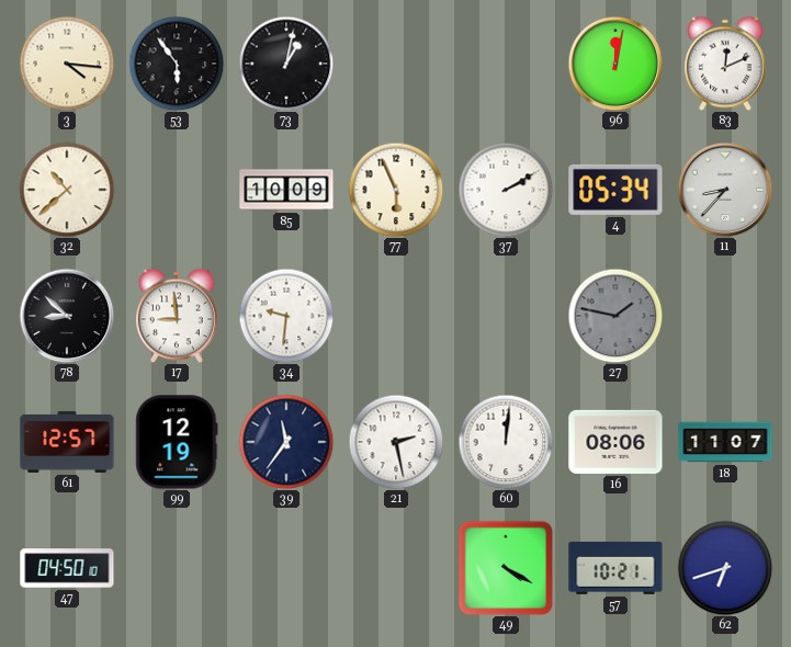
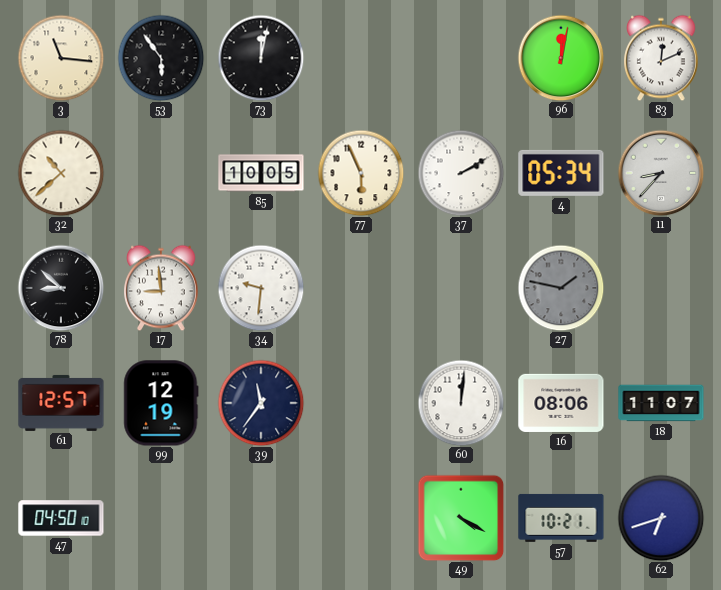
3: 4:16 -> 11:16
73: 1:02 -> 12:02
85: 10:09 -> 10:05
21: 2:28 -> none
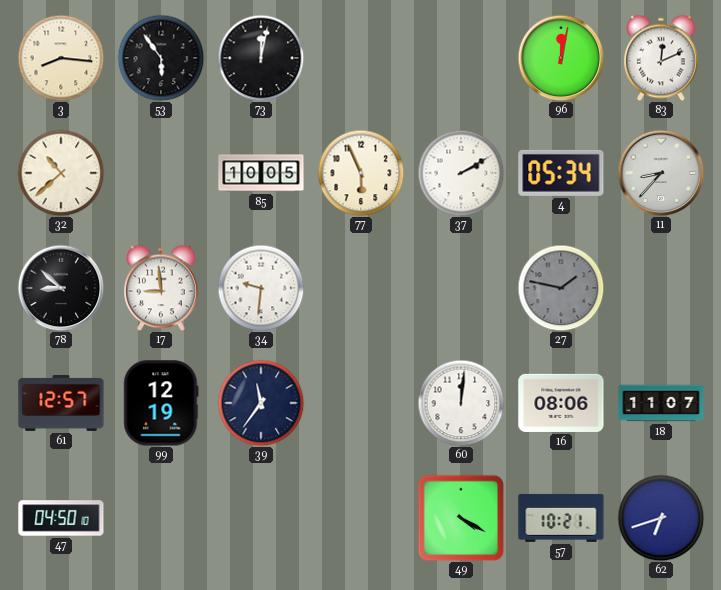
3: 11:16 -> 8:16
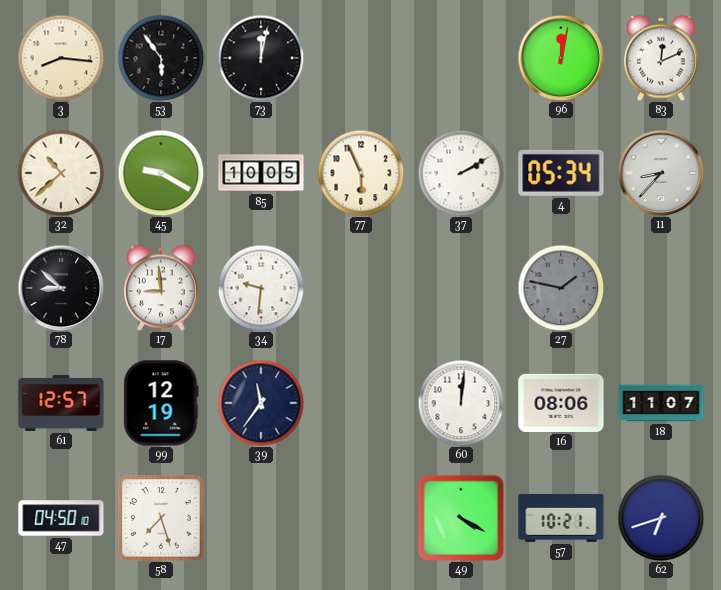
45: none -> 9:20
58: none -> 7:27
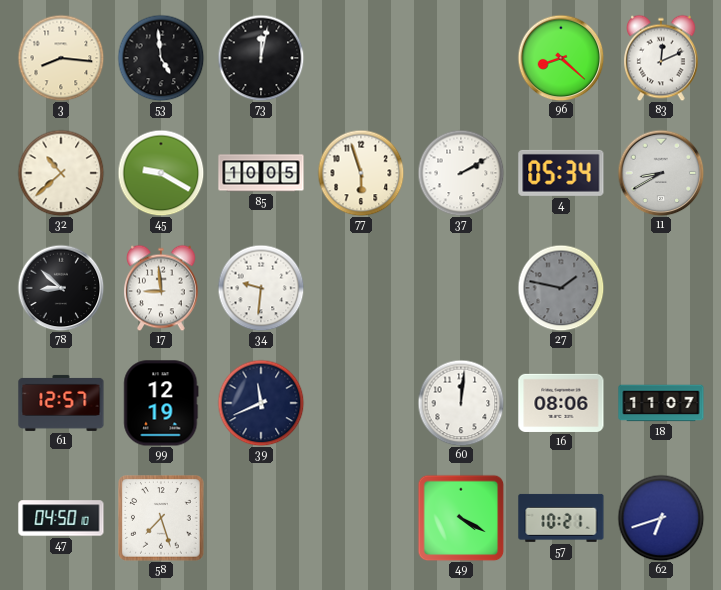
53: 5:54 -> 4:59
96: 12:02 -> 8:22
77: 5:56 -> 5:57
11: 8:37 -> 8:40
39: 11:36 -> 11:41
